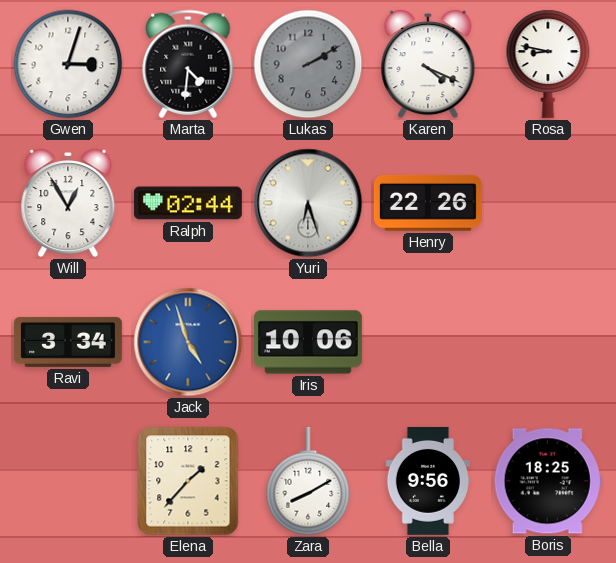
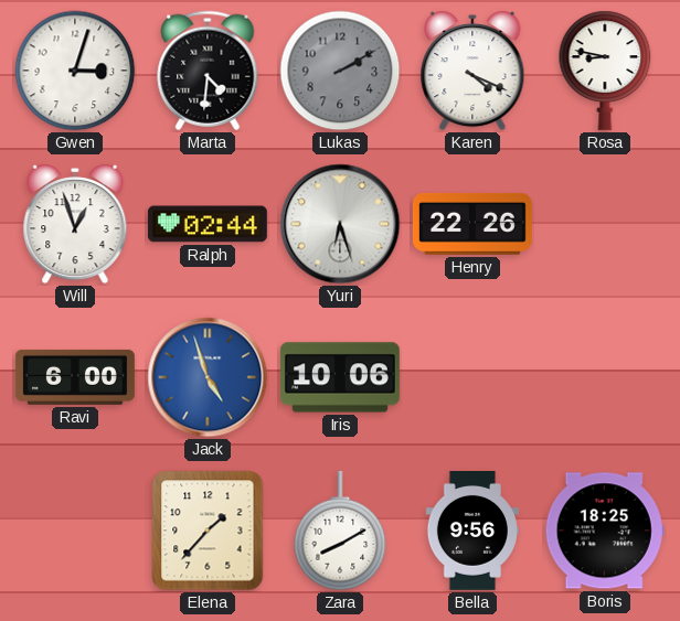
Will: 12:55 -> 12:57
Ravi: 3:34 -> 6:00
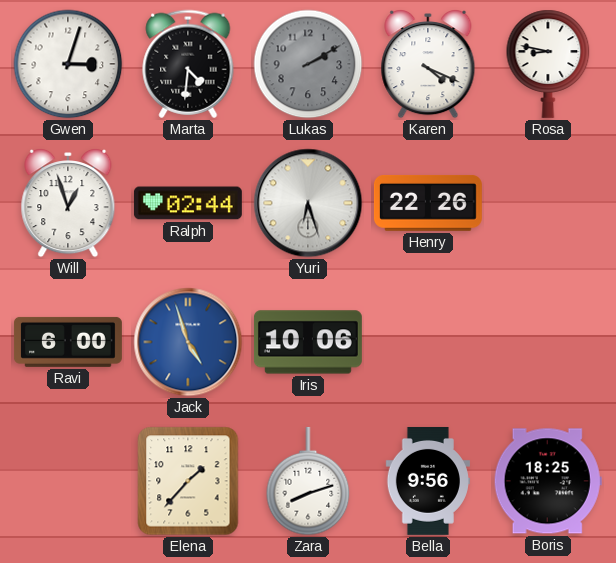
Zara: 8:10 -> 8:12
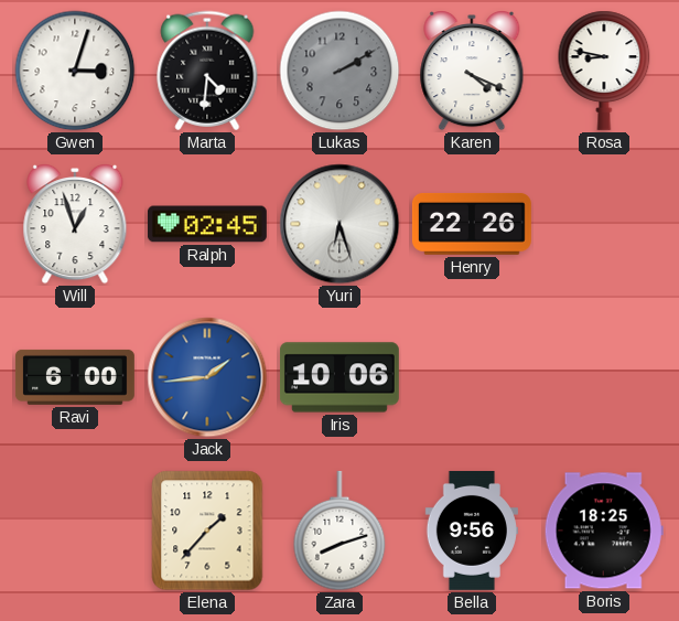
Ralph: 02:44 -> 02:45
Jack: 4:57 -> 1:44
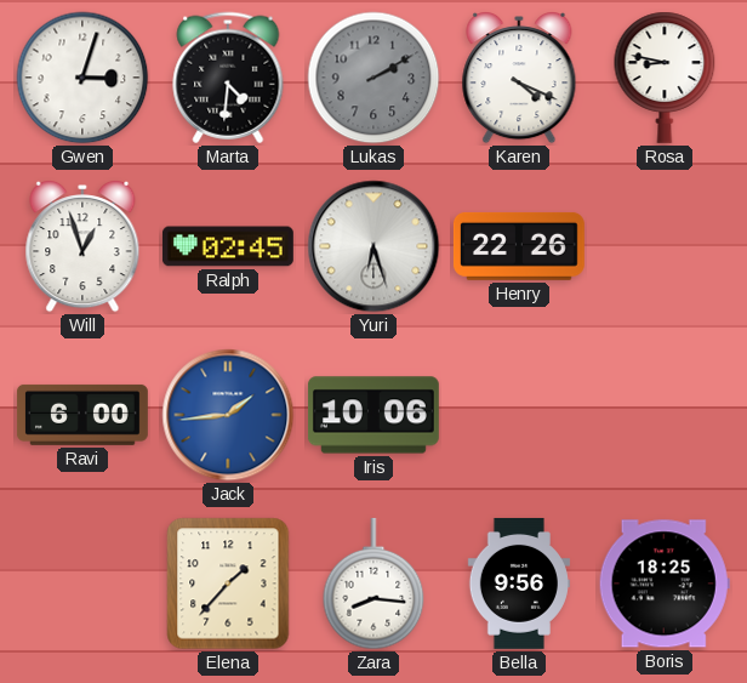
Zara: 8:12 -> 8:16
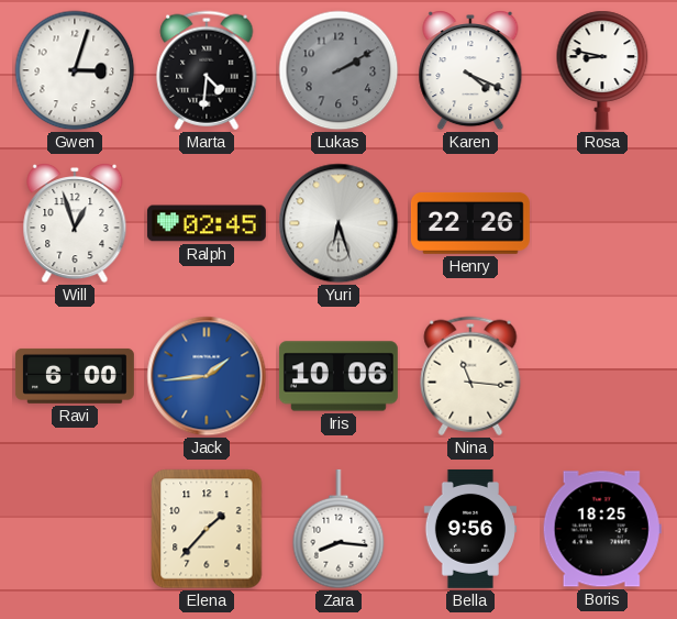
Nina: none -> 11:16
